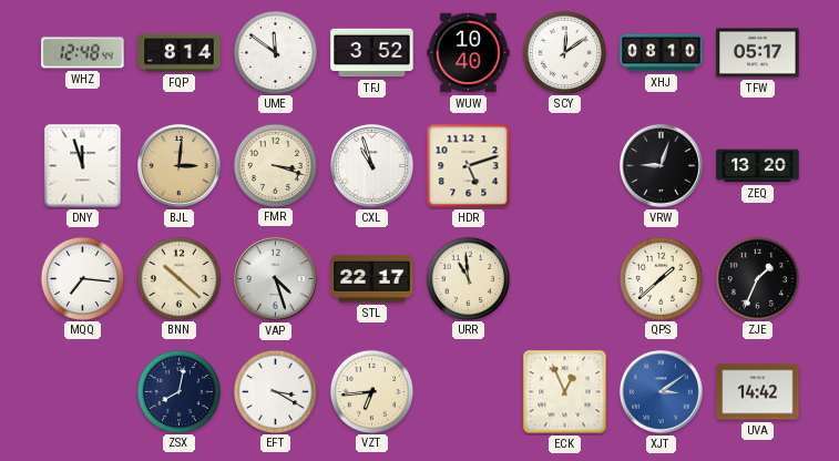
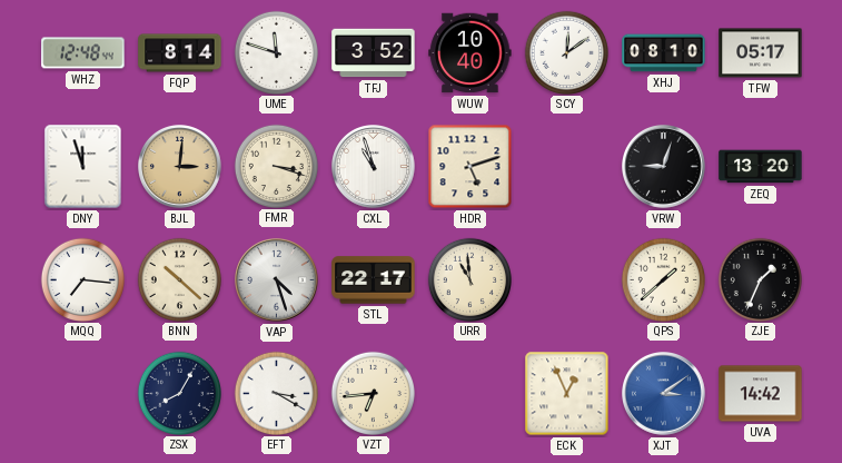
UME: 11:51 -> 11:48
ZSX: 8:02 -> 8:05
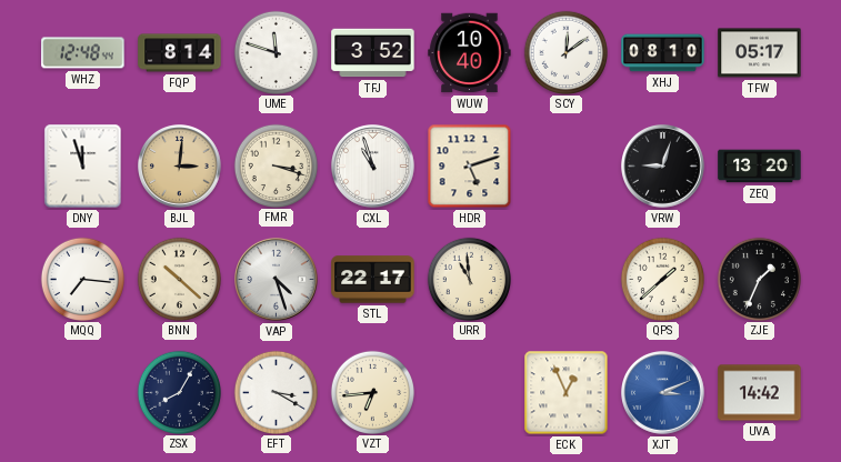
XJT: 3:09 -> 3:11
